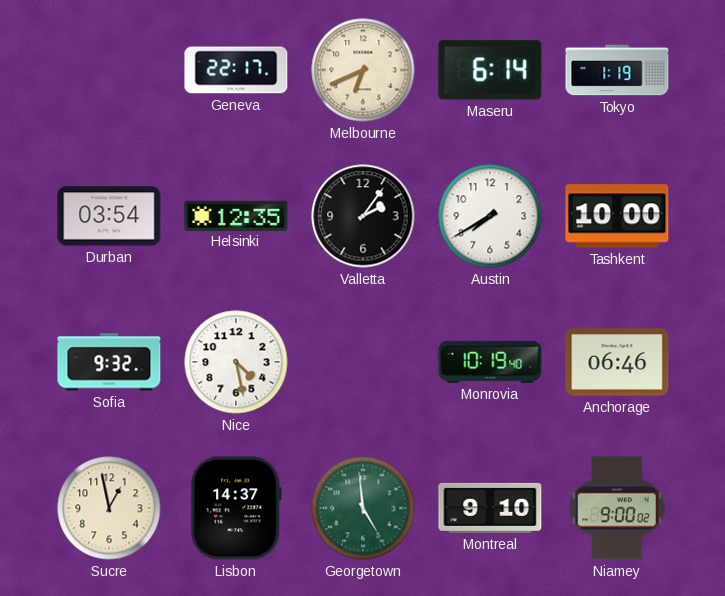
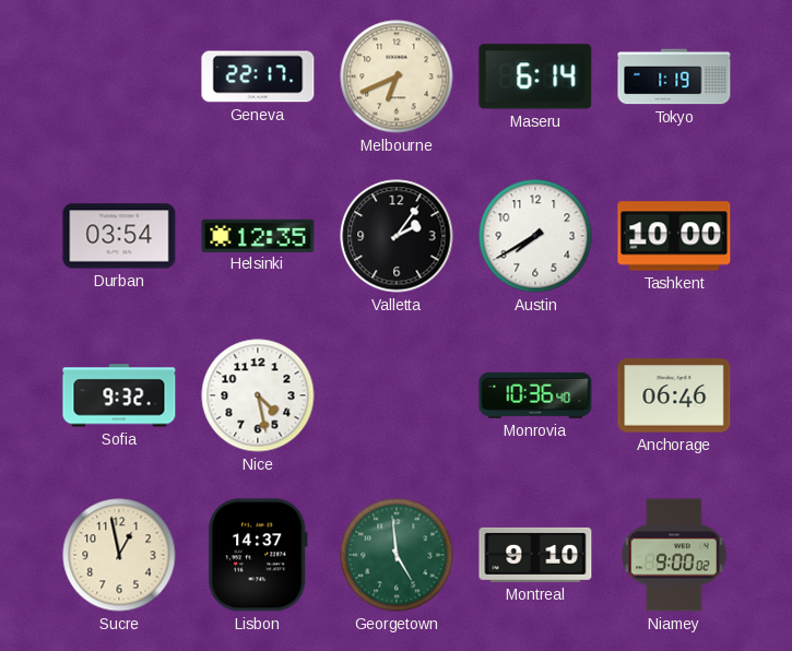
Monrovia: 10:19 -> 10:36
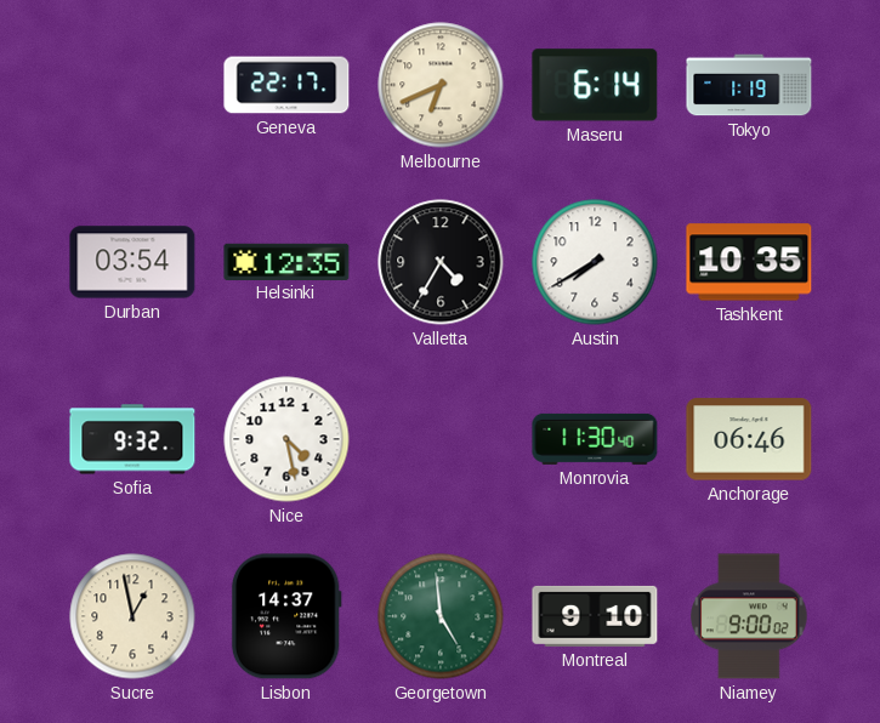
Valletta: 2:06 -> 4:35
Tashkent: 10:00 -> 10:35
Monrovia: 10:36 -> 11:30
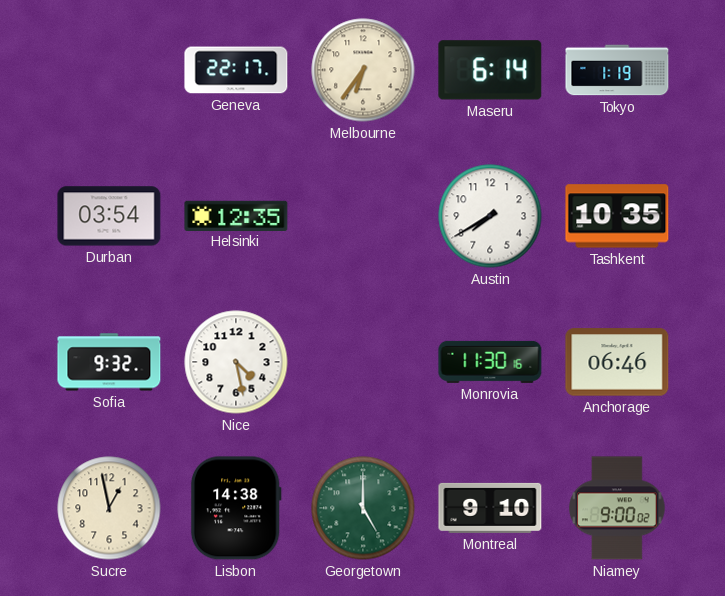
Melbourne: 6:41 -> 6:36
Valletta: 4:35 -> none
Monrovia: 11:30:40 -> 11:30:16
Lisbon: 14:37 -> 14:38
Georgetown: 4:59 -> 5:00
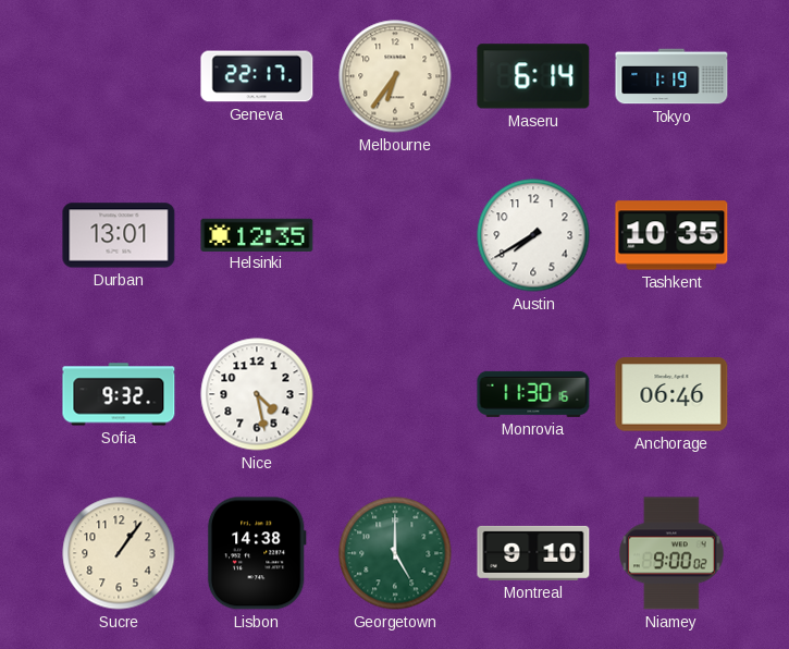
Durban: 03:54 -> 13:01
Sucre: 12:58 -> 1:06
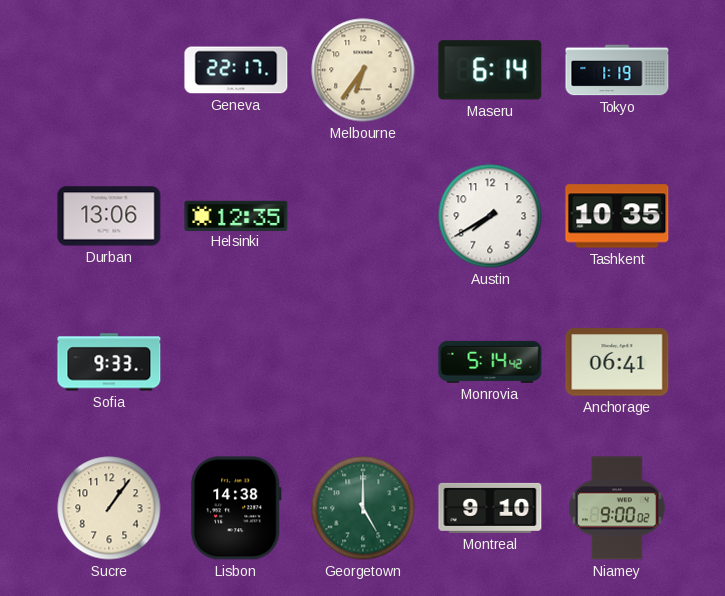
Durban: 13:01 -> 13:06
Sofia: 9:32 -> 9:33
Nice: 4:28 -> none
Monrovia: 11:30 -> 5:14
Anchorage: 06:46 -> 06:41
